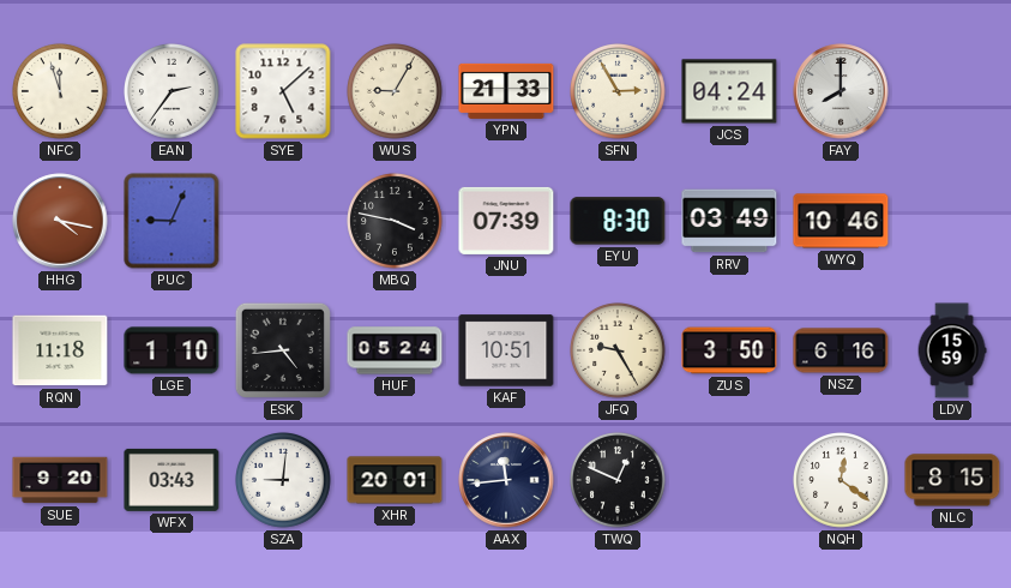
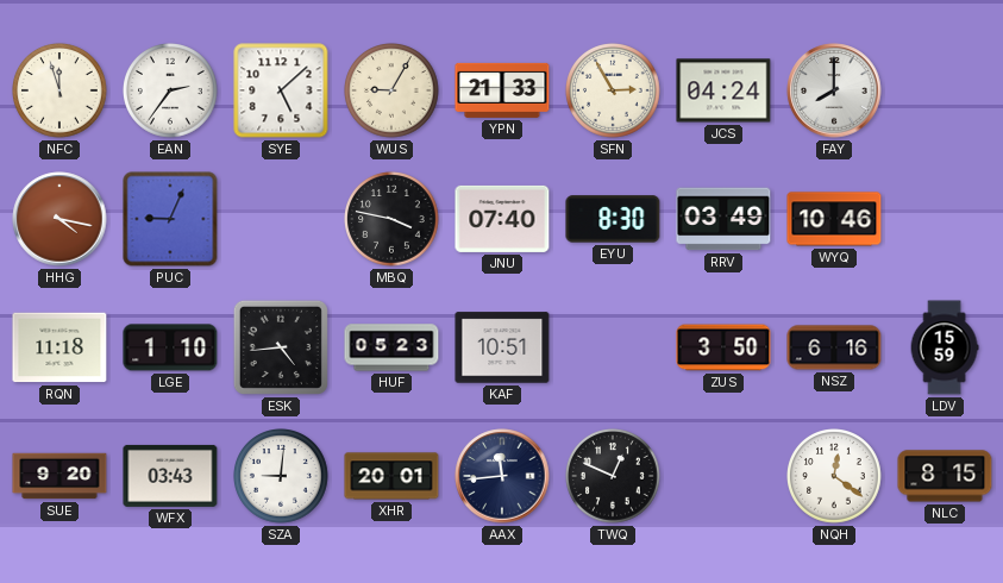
JNU: 07:39 -> 07:40
HUF: 05:24 -> 05:23
JFQ: 9:25 -> none
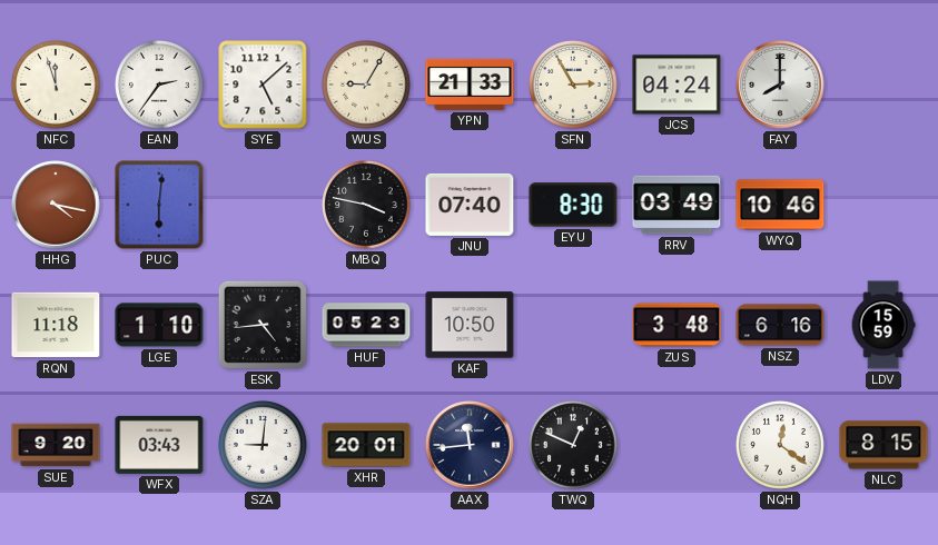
PUC: 9:04 -> 6:01
KAF: 10:51 -> 10:50
ZUS: 3:50 -> 3:48
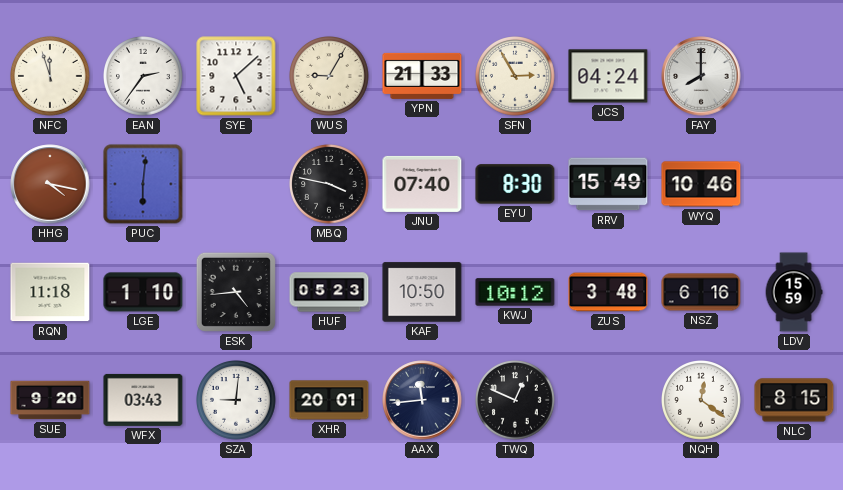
RRV: 03:49 -> 15:49
KWJ: none -> 10:12
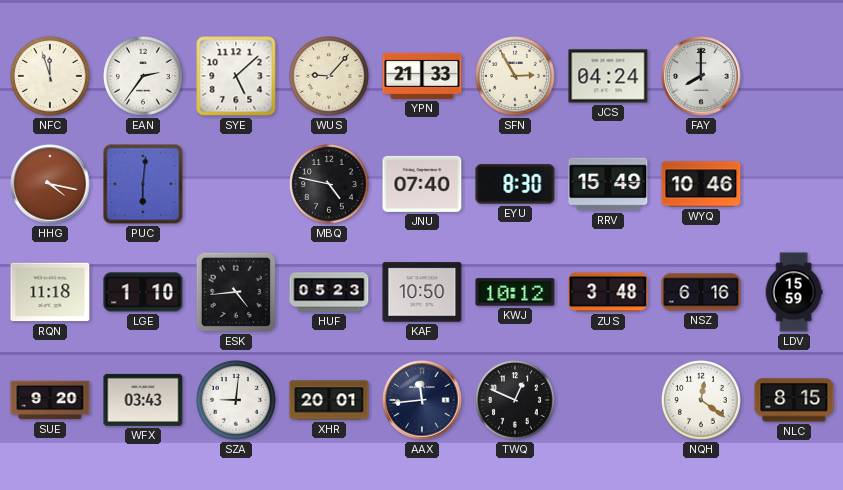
WUS: 9:05 -> 9:07
MBQ: 3:47 -> 4:47
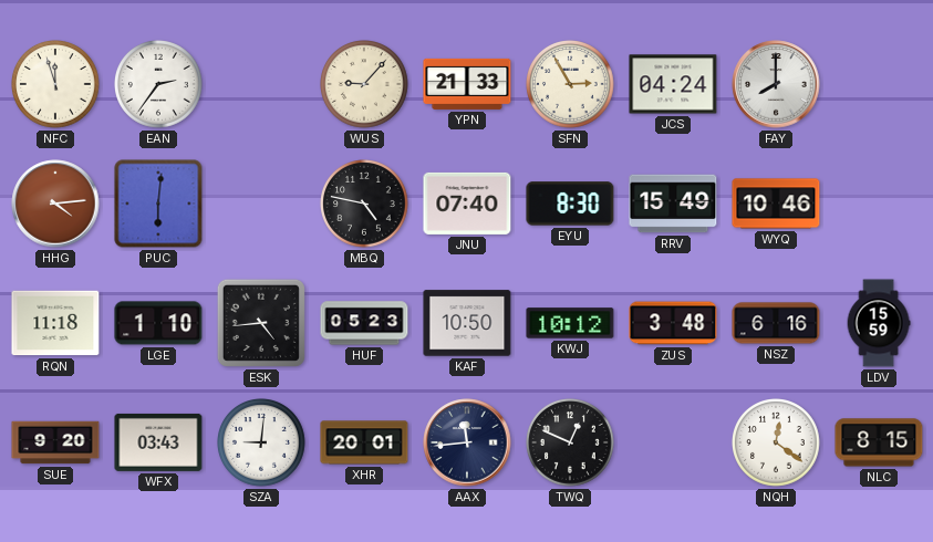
SYE: 5:08 -> none
HHG: 4:17 -> 4:14
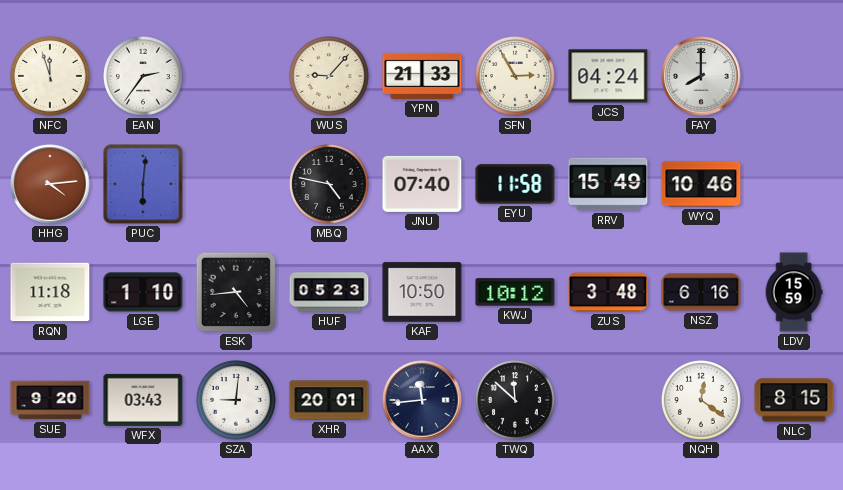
EYU: 8:30 -> 11:58
TWQ: 12:49 -> 11:52
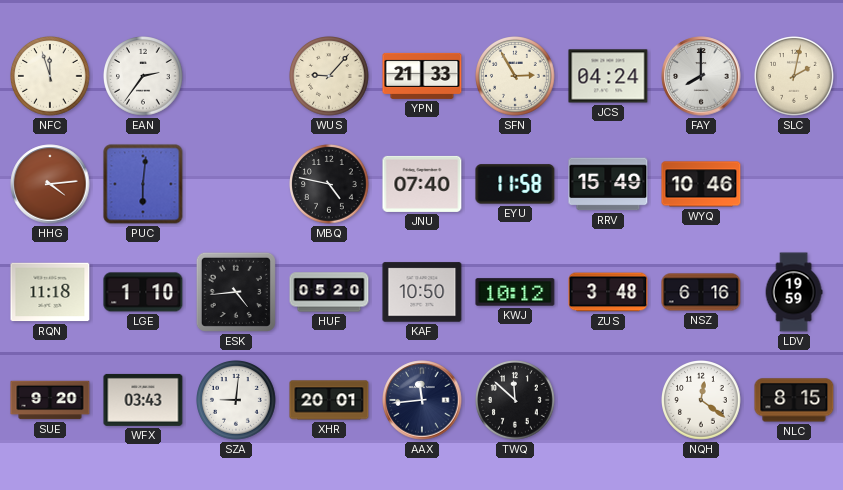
SLC: none -> 2:02
HUF: 05:23 -> 05:20
LDV: 15:59 -> 19:59
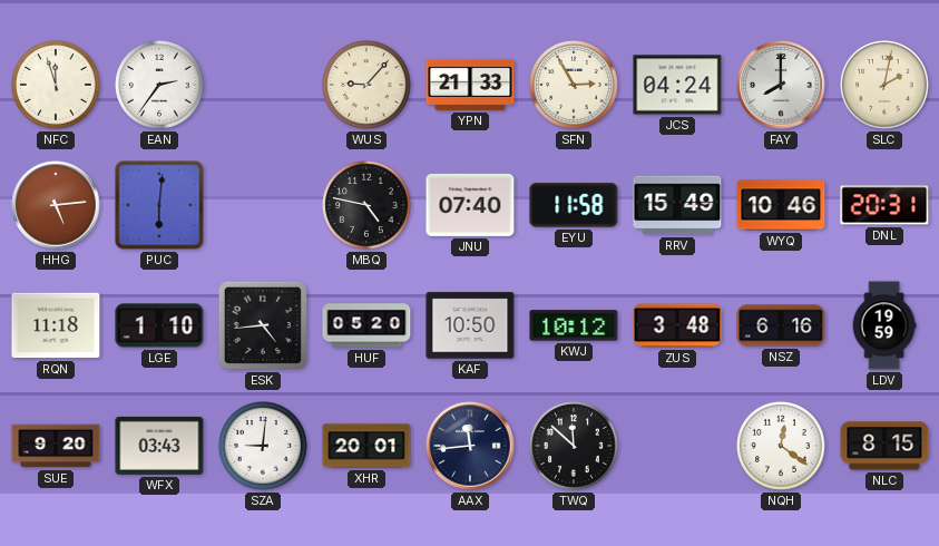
HHG: 4:14 -> 5:14
DNL: none -> 20:31
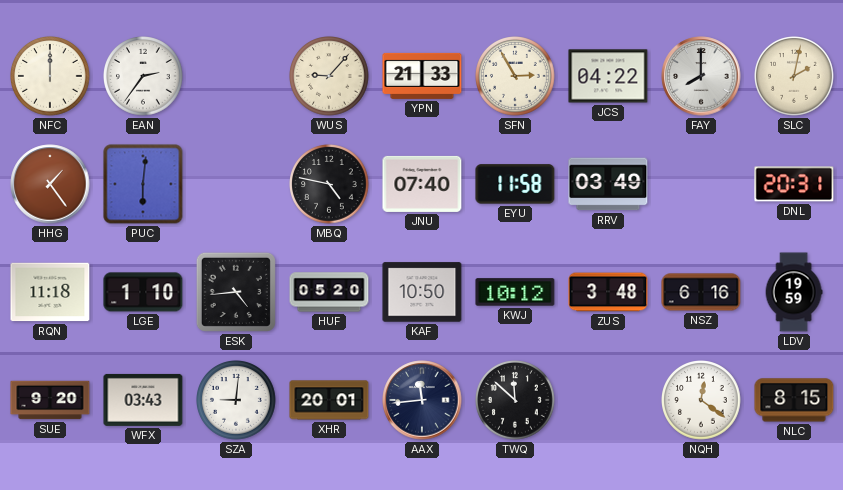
NFC: 11:57 -> 12:00
JCS: 04:24 -> 04:22
HHG: 5:14 -> 1:24
RRV: 15:49 -> 03:49
WYQ: 10:46 -> none
